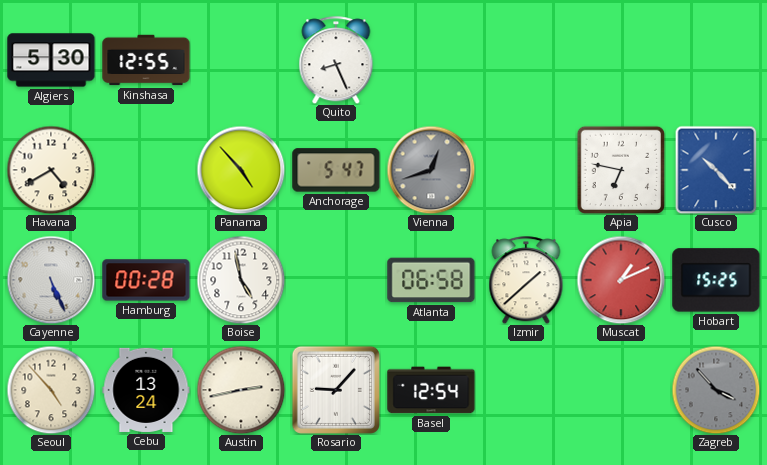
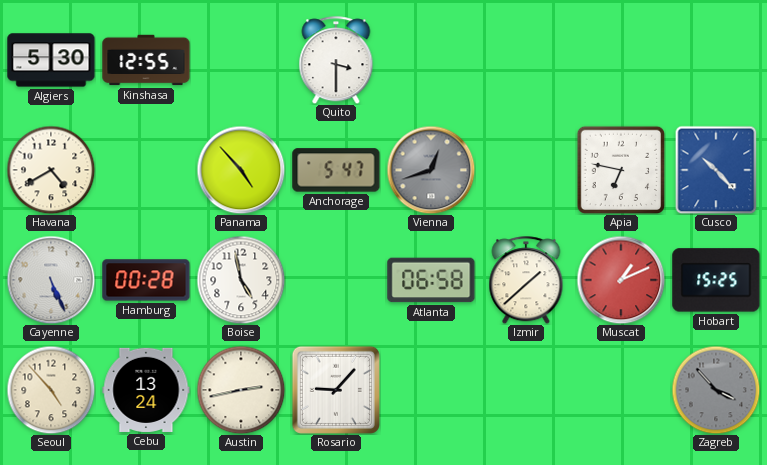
Quito: 8:26 -> 3:30
Basel: 12:54 -> none
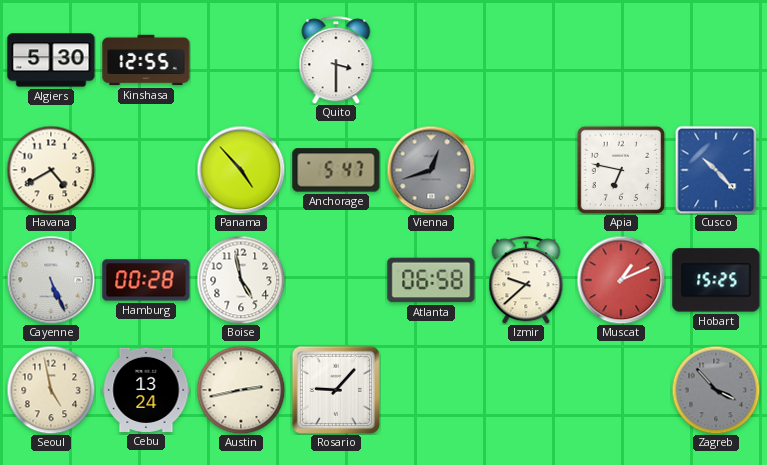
Izmir: 1:38 -> 9:38
Seoul: 4:53 -> 4:58
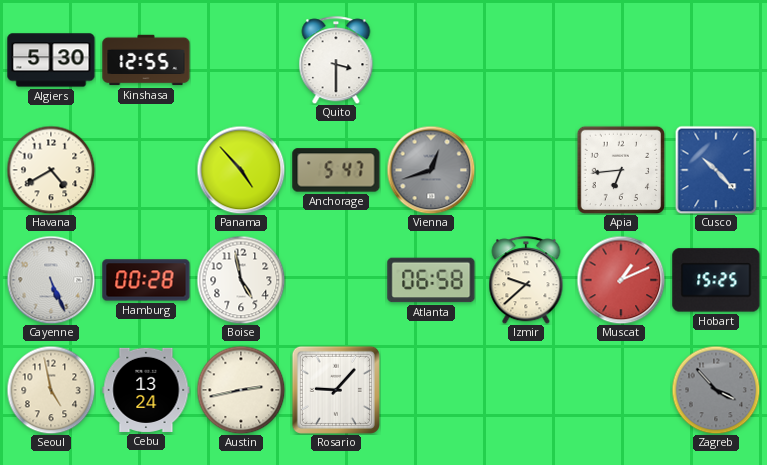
Apia: 6:47 -> 6:44
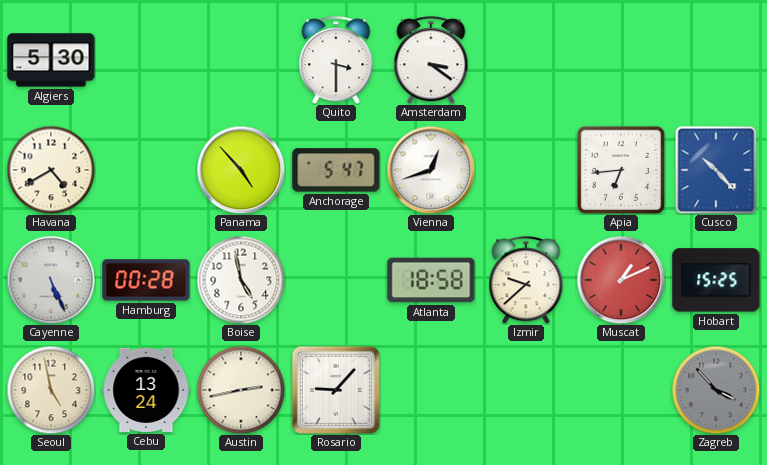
Kinshasa: 12:55 -> none
Amsterdam: none -> 3:21
Vienna dial: grey -> white
Atlanta: 06:58 -> 18:58
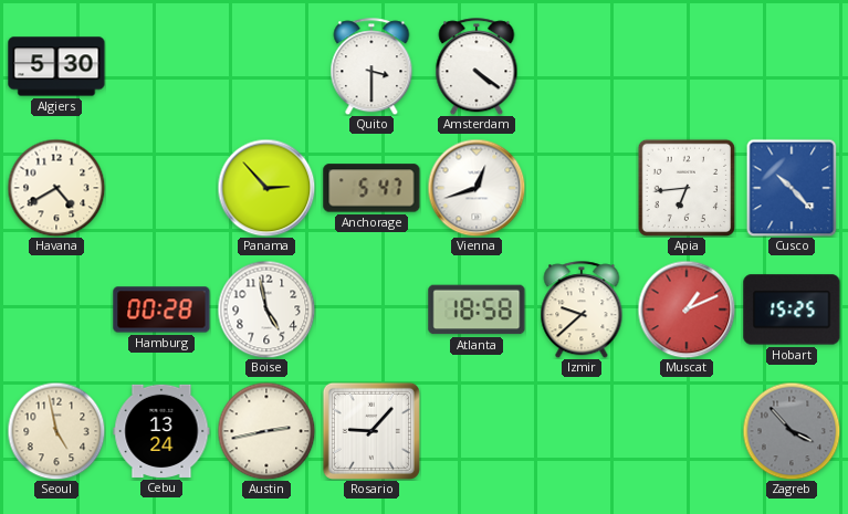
Amsterdam: 3:21 -> 4:21
Panama: 4:53 -> 2:53
Cayenne: 5:26 -> none
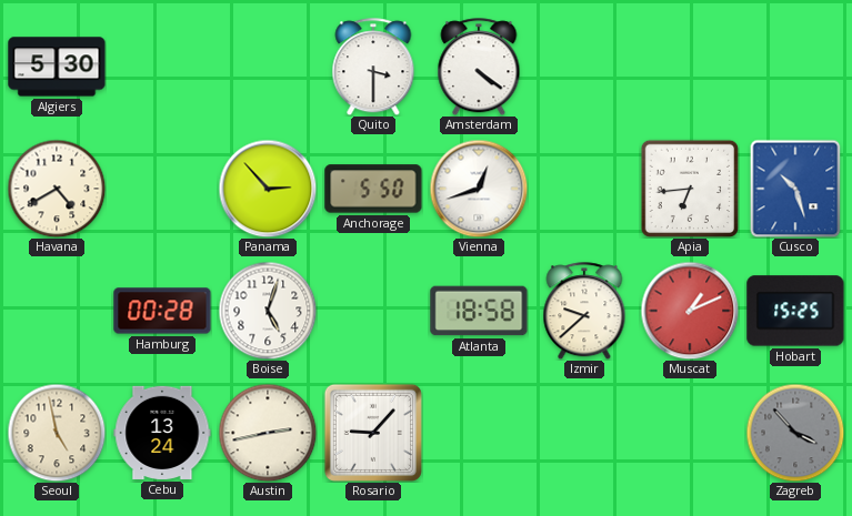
Anchorage: 5:47 -> 5:50
Cusco: 10:23 -> 10:27
Boise: 4:58 -> 5:03
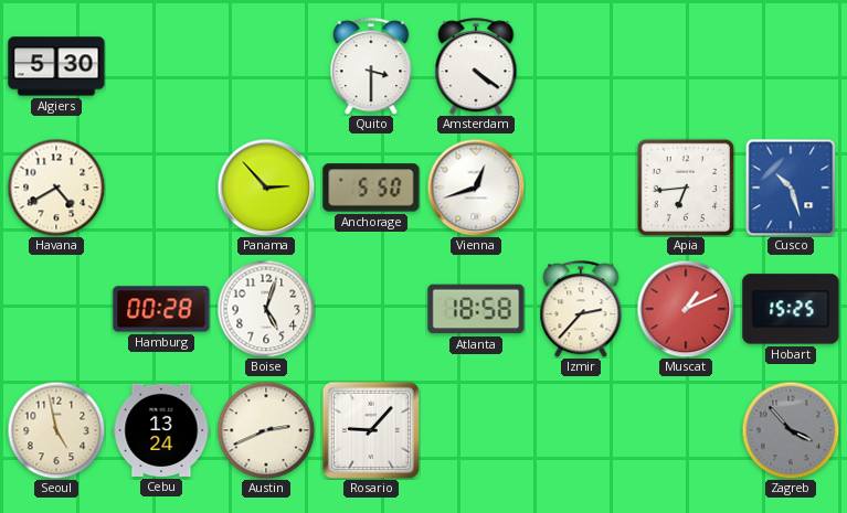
Izmir: 9:38 -> 2:37
Austin: 2:43 -> 2:41
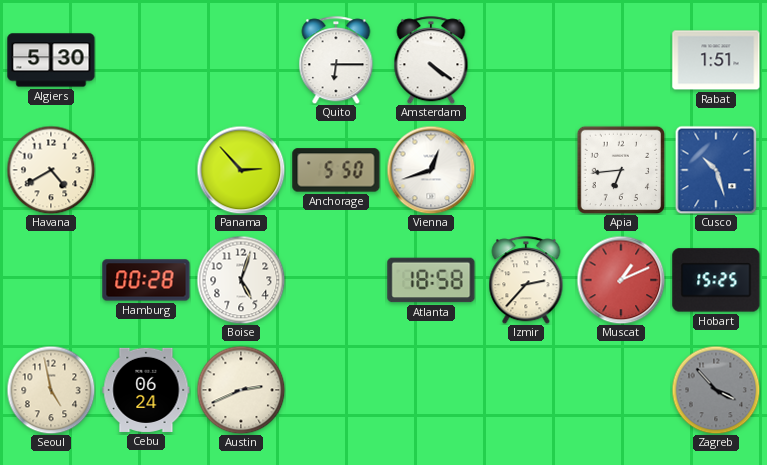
Quito: 3:30 -> 6:15
Rabat: none -> 1:51
Cebu: 13:24 -> 06:24
Rosario: 9:07 -> none
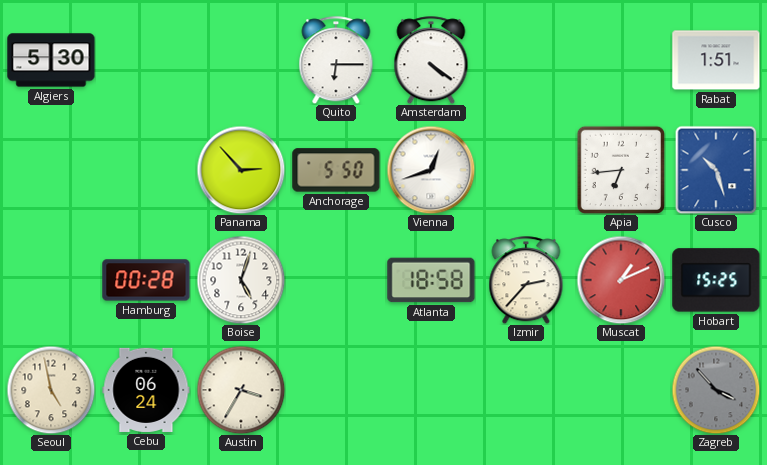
Havana: 4:40 -> none
Austin: 2:41 -> 3:35
